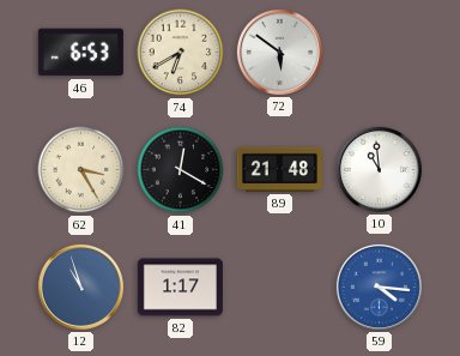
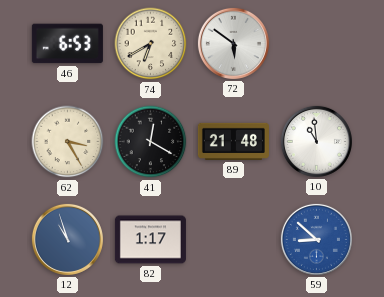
59: 4:16 -> 8:52
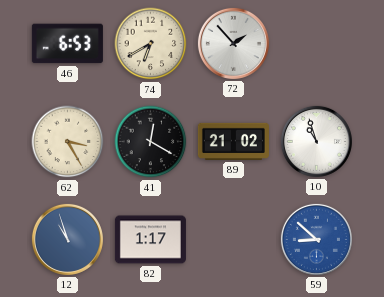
72: 5:51 -> 1:53
89: 21:48 -> 21:02
10: 10:59 -> 10:57
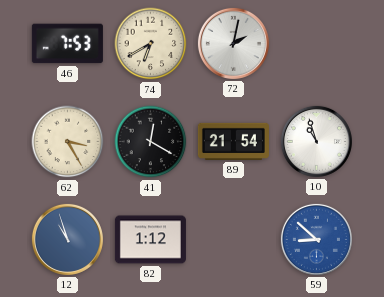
46: 6:53 -> 7:53
72: 1:53 -> 2:02
89: 21:02 -> 21:54
82: 1:17 -> 1:12
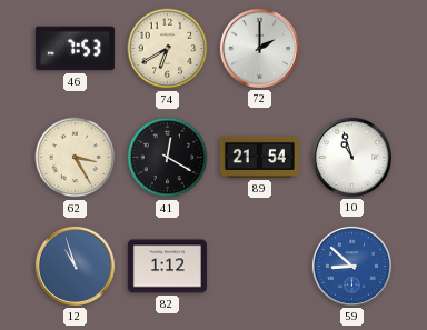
72: 2:02 -> 2:00
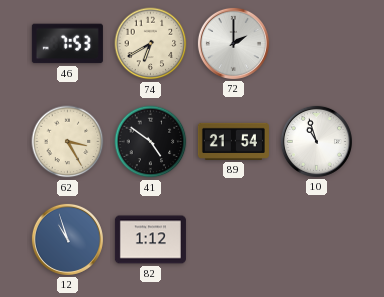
41: 12:20 -> 4:51
59: 8:52 -> none
